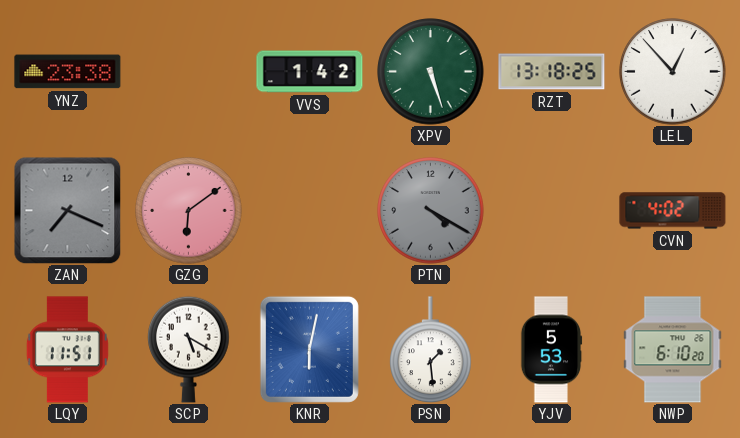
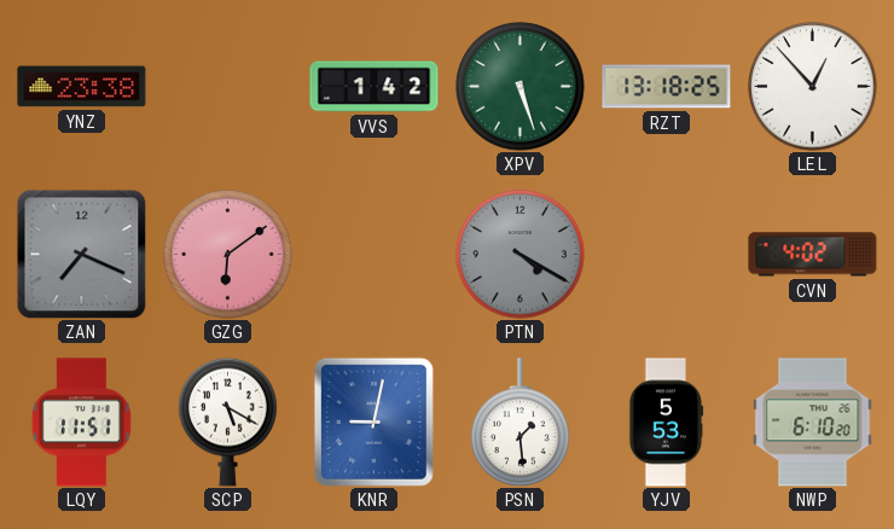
KNR: 6:02 -> 9:02
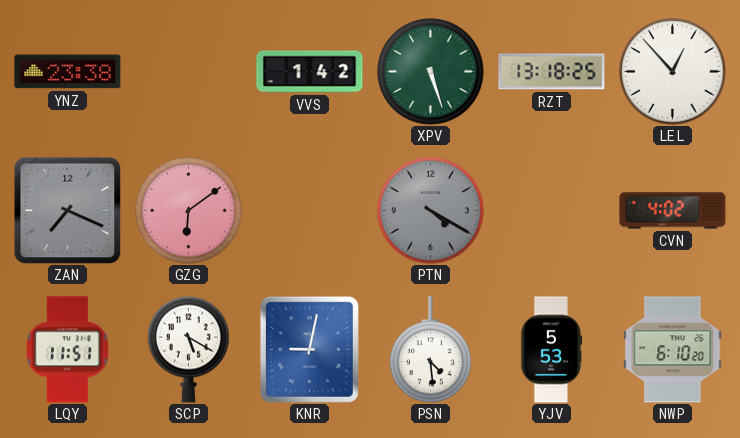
PSN: 1:29 -> 4:29
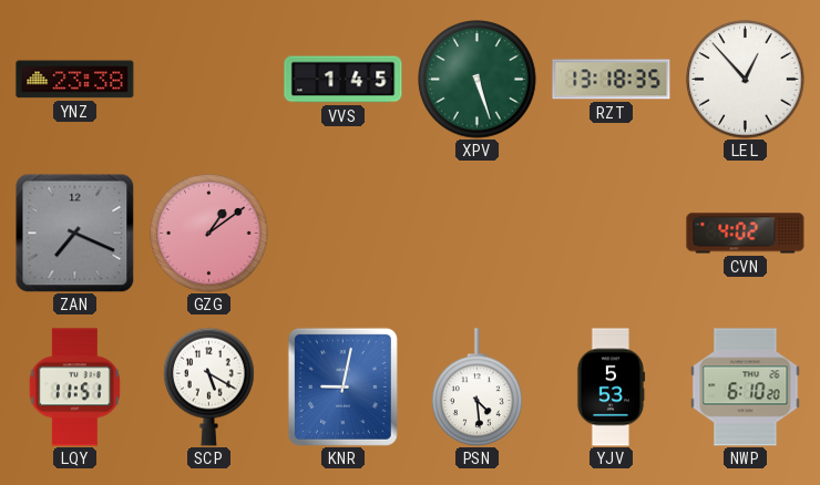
VVS: 1:42 -> 1:45
RZT: 13:18:25 -> 13:18:35
GZG: 6:09 -> 1:09
PTN: 4:20 -> none
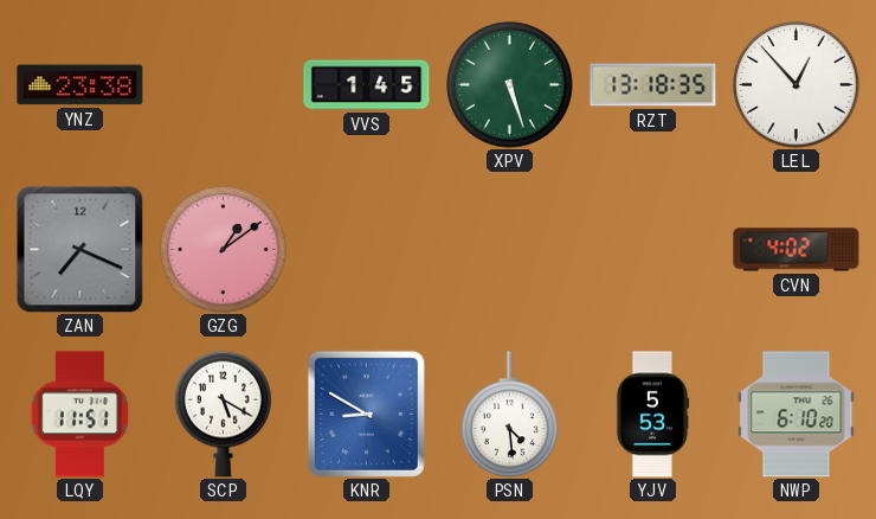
KNR: 9:02 -> 8:50
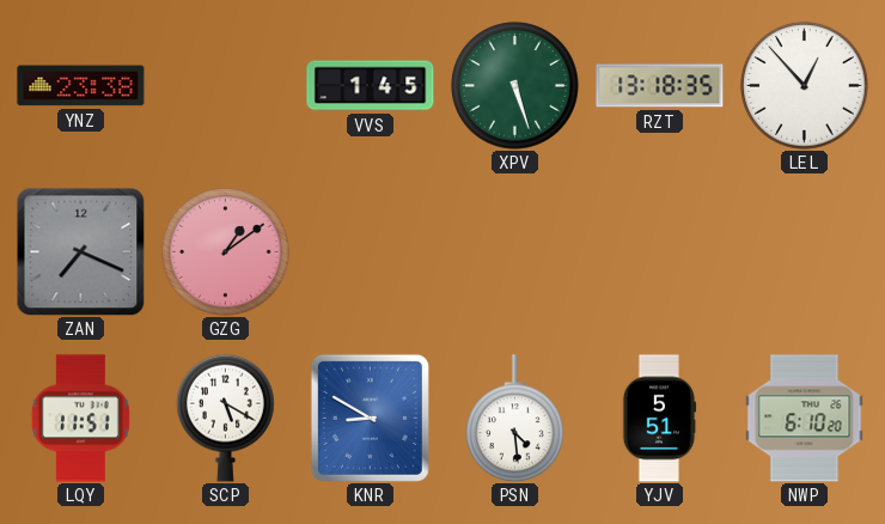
CVN: 4:02 -> none
YJV: 5:53 -> 5:51
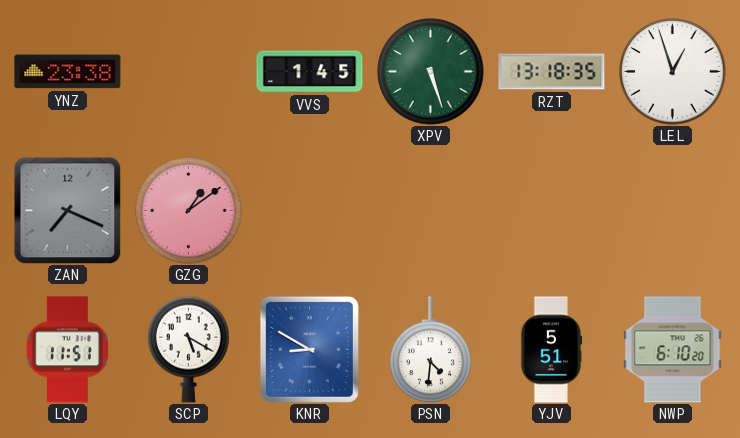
LEL: 12:53 -> 12:57
PSN: 4:29 -> 4:31
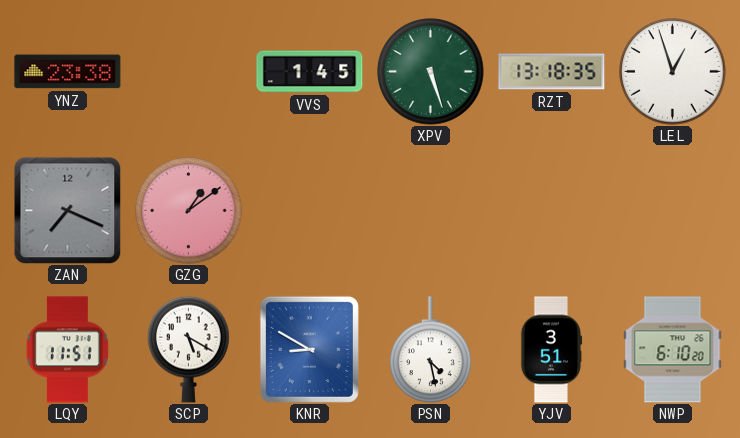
PSN: 4:31 -> 4:28
YJV: 5:51 -> 3:51
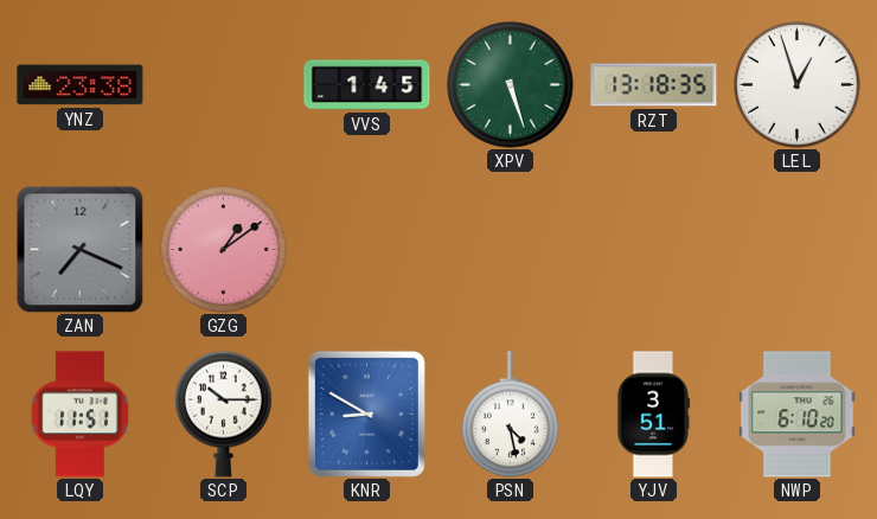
SCP: 5:20 -> 10:15
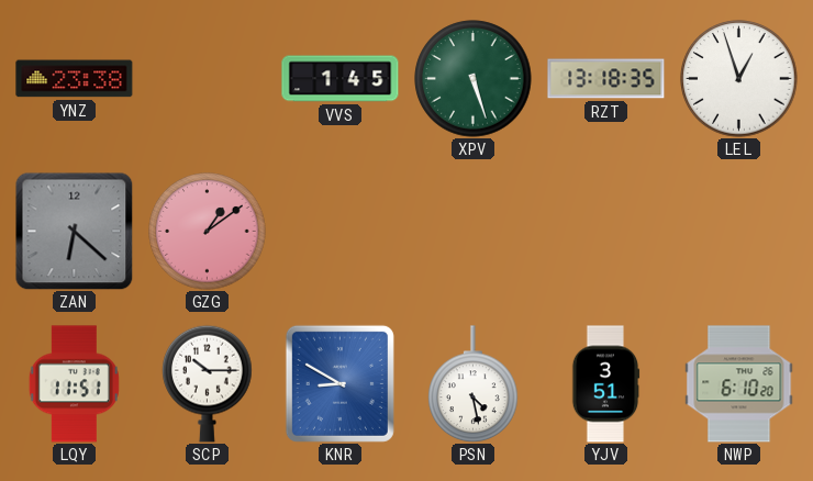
ZAN: 7:19 -> 6:22
